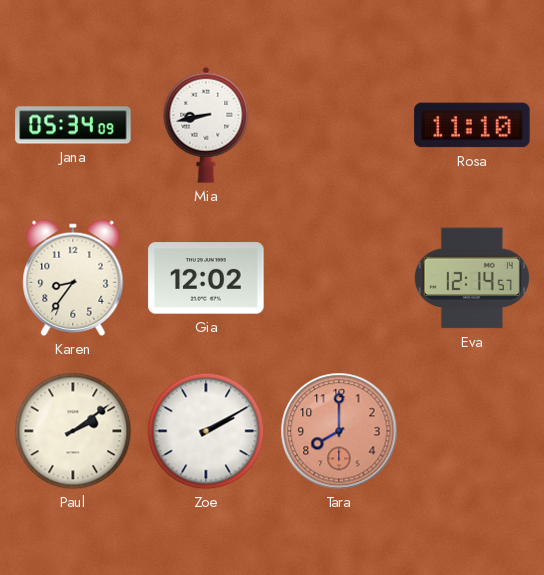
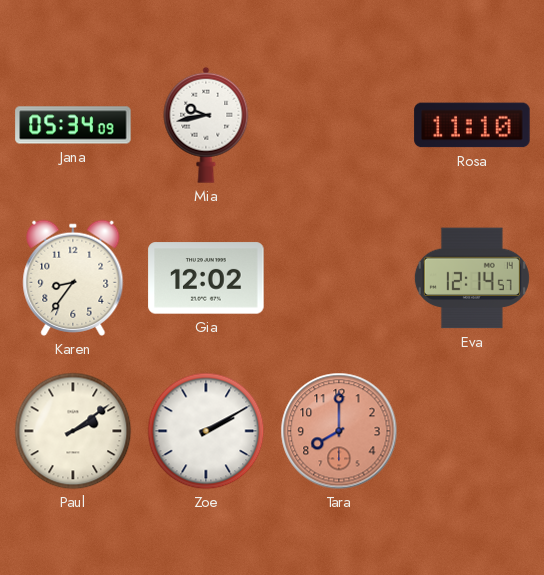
Mia: 8:43 -> 9:43
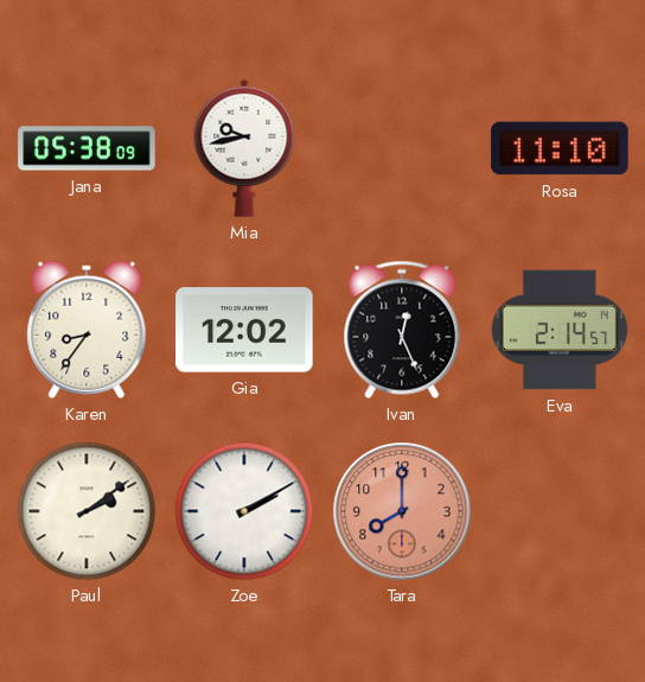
Jana: 05:34 -> 05:38
Ivan: none -> 12:26
Eva: 12:14 -> 2:14
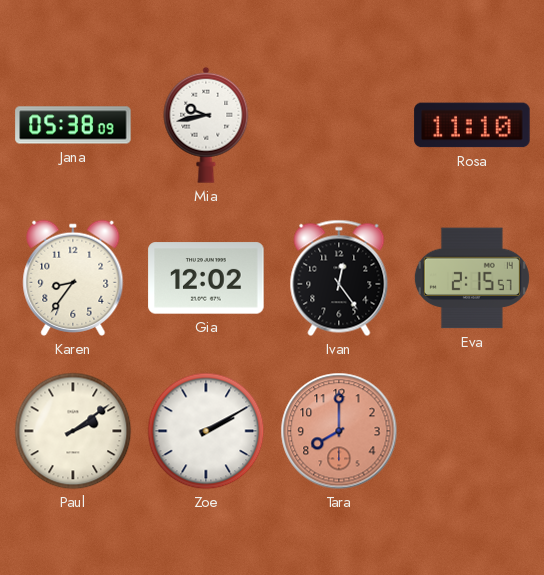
Ivan: 12:26 -> 12:24
Eva: 2:14 -> 2:15
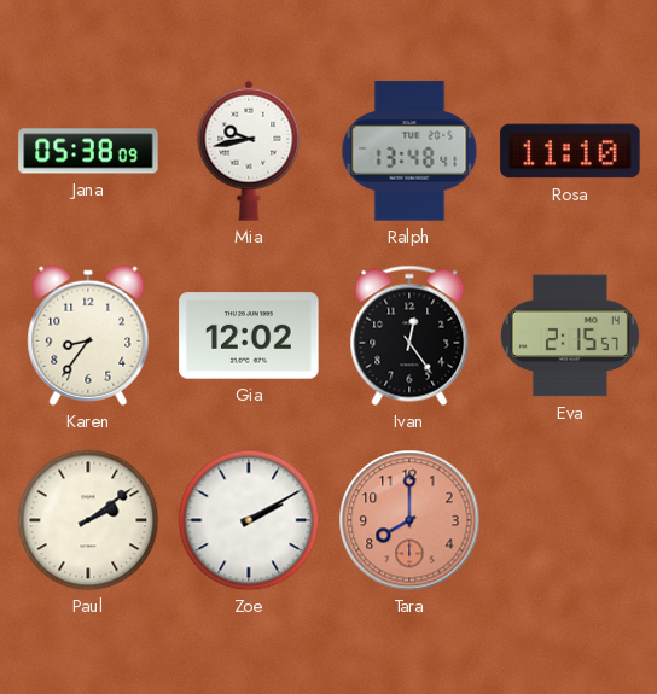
Ralph: none -> 13:48
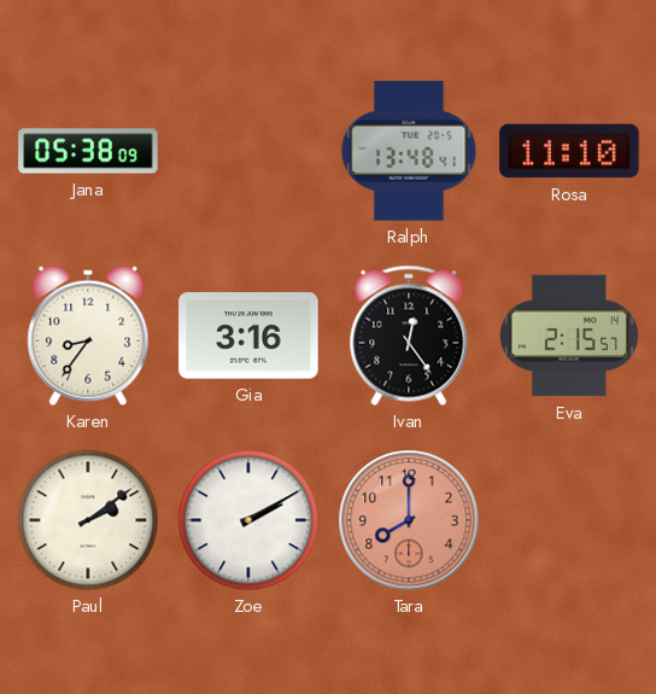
Mia: 9:43 -> none
Gia: 12:02 -> 3:16
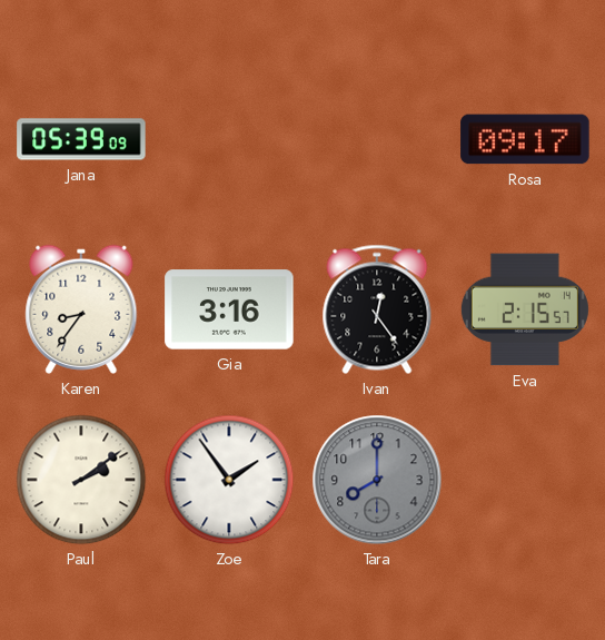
Jana: 05:38 -> 05:39
Ralph: 13:48 -> none
Rosa: 11:10 -> 09:17
Zoe: 2:10 -> 1:54
Tara dial: salmon -> grey
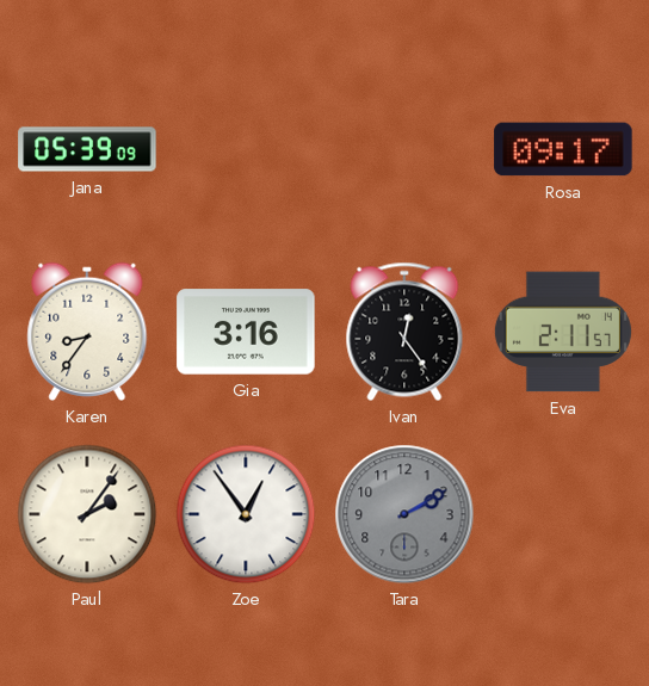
Eva: 2:15 -> 2:11
Paul: 2:09 -> 2:06
Zoe: 1:54 -> 12:54
Tara: 8:00 -> 2:10
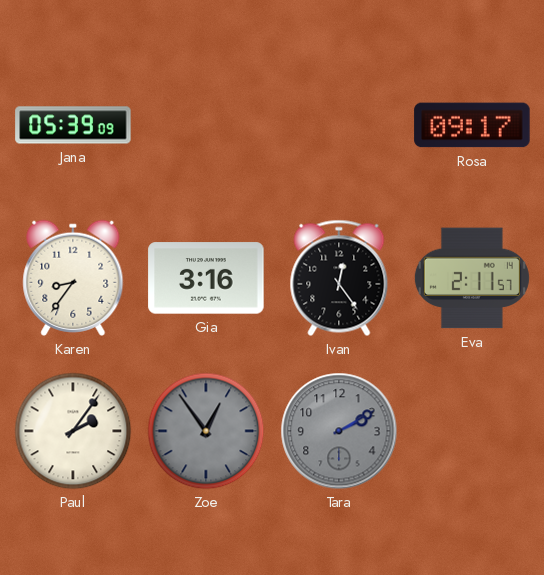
Zoe dial: white -> grey
